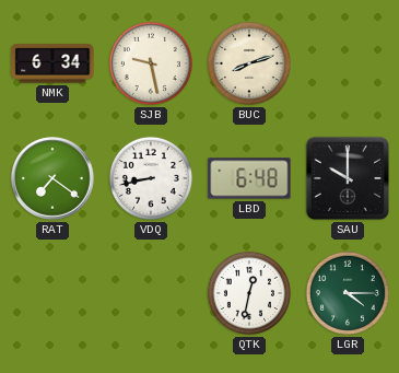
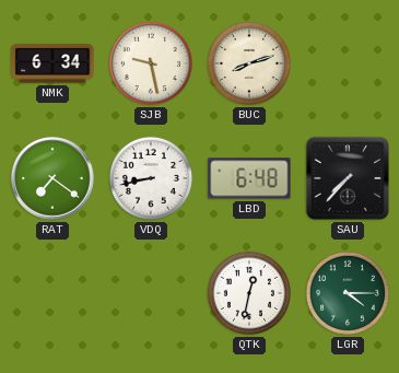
SAU: 10:00 -> 7:37
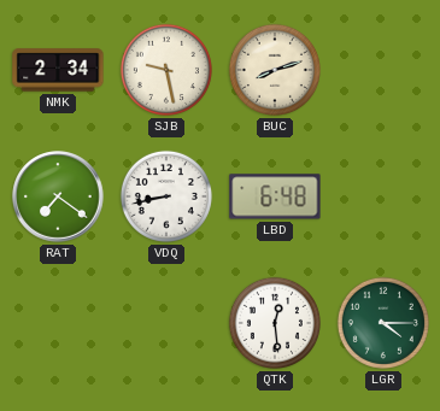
NMK: 6:34 -> 2:34
SAU: 7:37 -> none
QTK: 12:32 -> 12:29
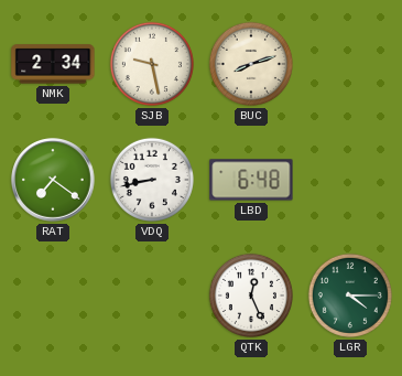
QTK: 12:29 -> 12:26
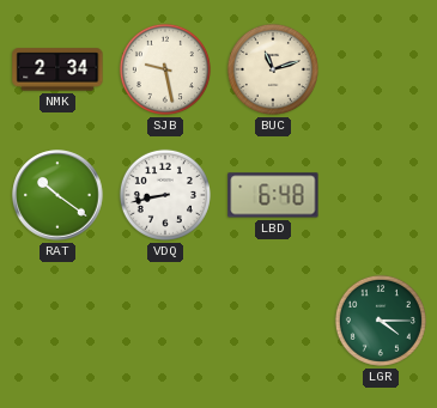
BUC: 8:12 -> 11:12
RAT: 7:21 -> 10:21
QTK: 12:26 -> none
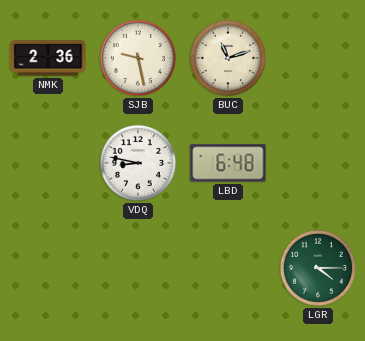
NMK: 2:34 -> 2:36
RAT: 10:21 -> none
VDQ: 8:43 -> 8:47
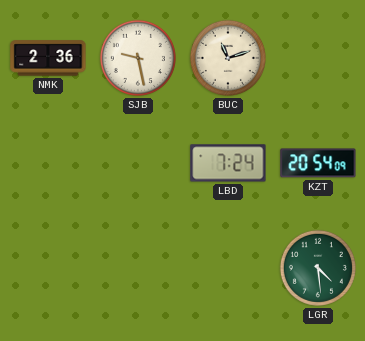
VDQ: 8:47 -> none
LBD: 6:48 -> 7:24
KZT: none -> 20:54
LGR: 4:15 -> 4:29
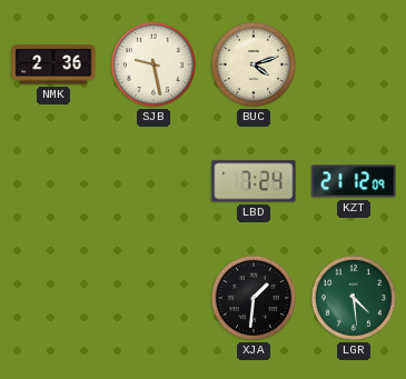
BUC: 11:12 -> 4:12
KZT: 20:54 -> 21:12
XJA: none -> 1:31
